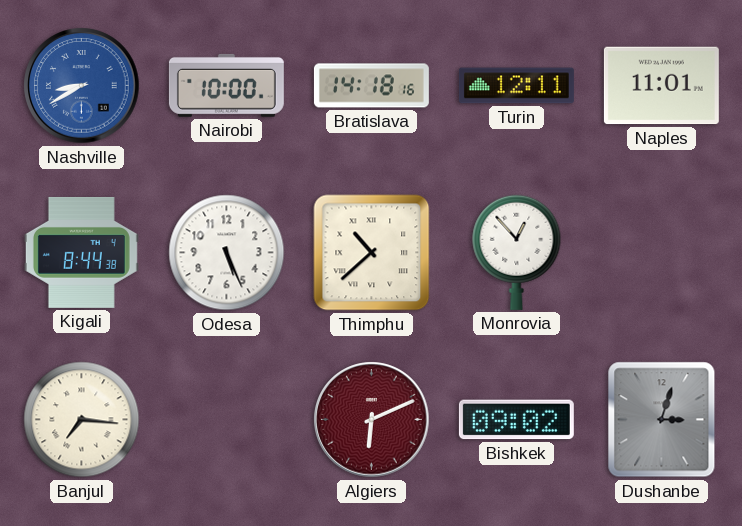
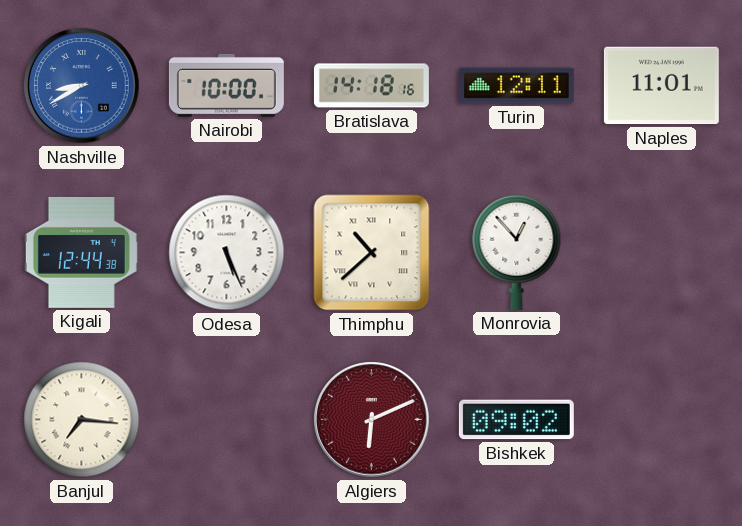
Kigali: 8:44 -> 12:44
Dushanbe: 3:03 -> none
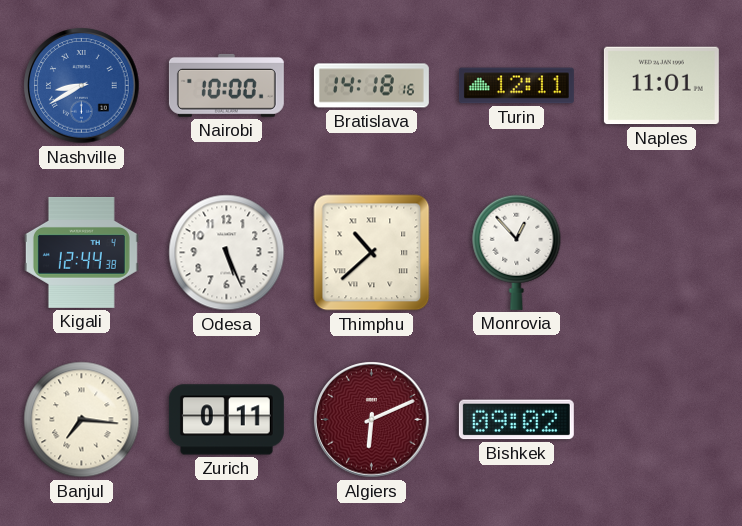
Zurich: none -> 0:11
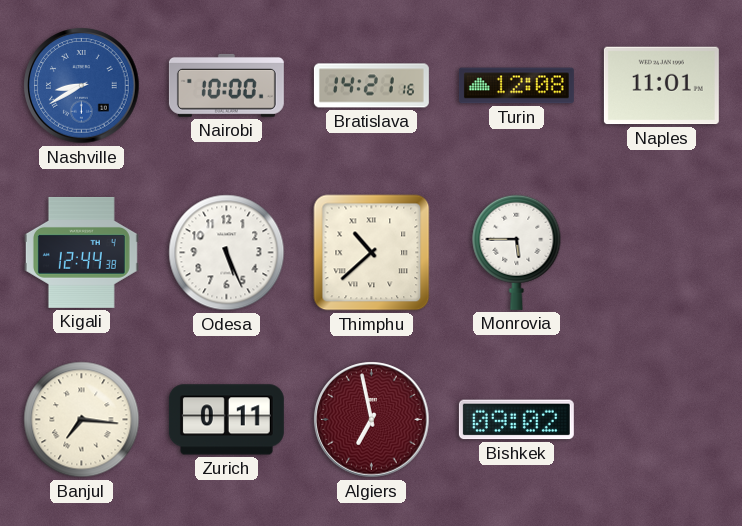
Bratislava: 14:18 -> 14:21
Turin: 12:11 -> 12:08
Monrovia: 12:53 -> 5:45
Algiers: 6:11 -> 6:58
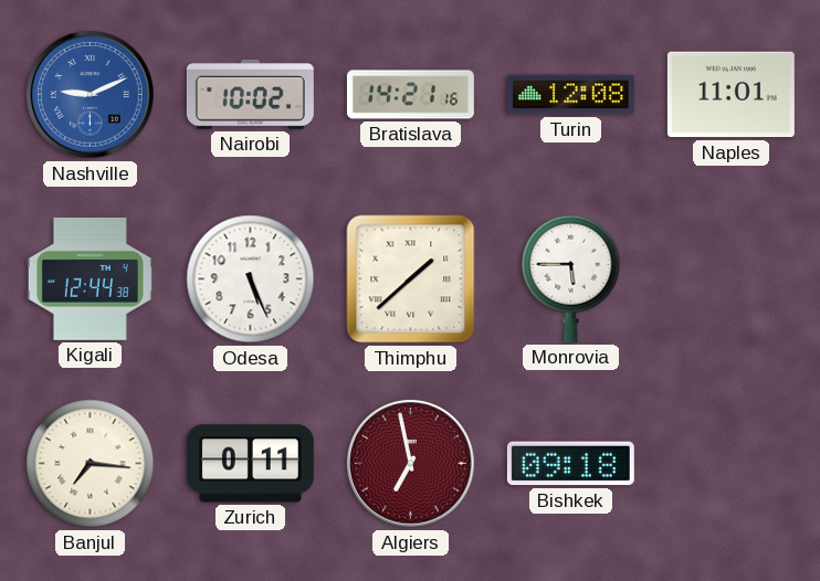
Nashville: 8:40 -> 9:11
Nairobi: 10:00 -> 10:02
Thimphu: 10:38 -> 1:38
Bishkek: 09:02 -> 09:18
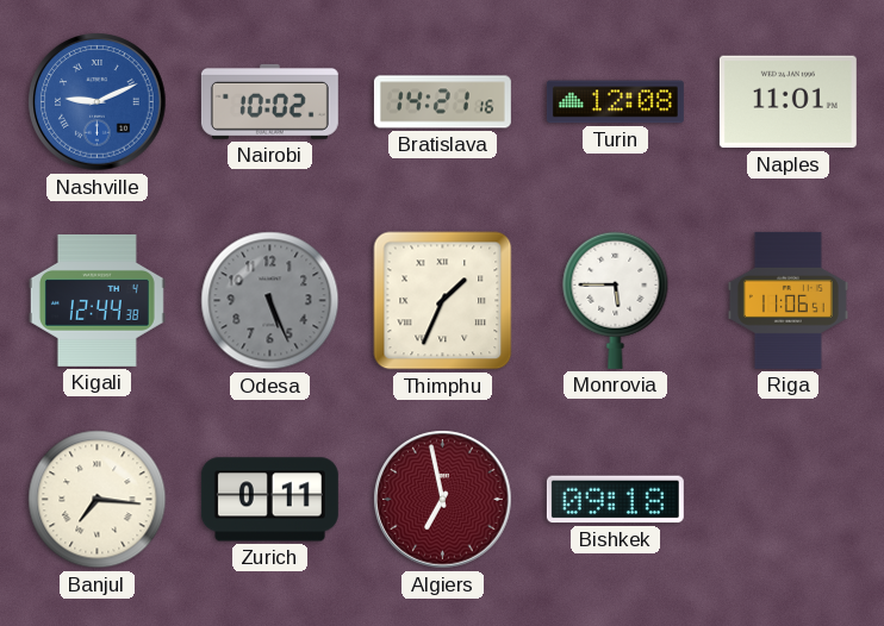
Odesa dial: white -> grey
Thimphu: 1:38 -> 1:34
Riga: none -> 11:06
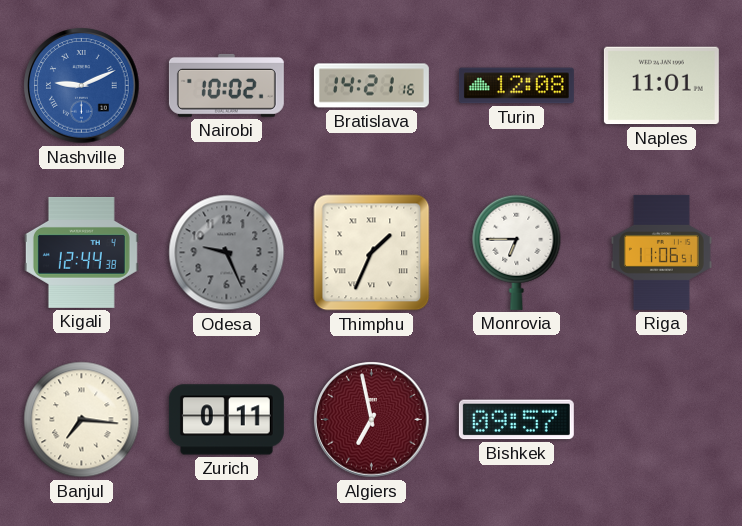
Odesa: 5:26 -> 9:26
Monrovia: 5:45 -> 6:45
Bishkek: 09:18 -> 09:57
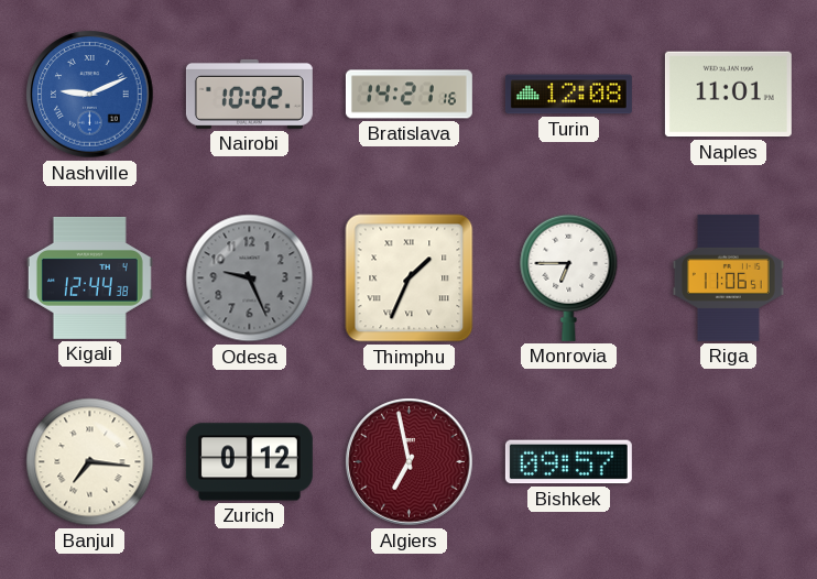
Zurich: 0:11 -> 0:12
